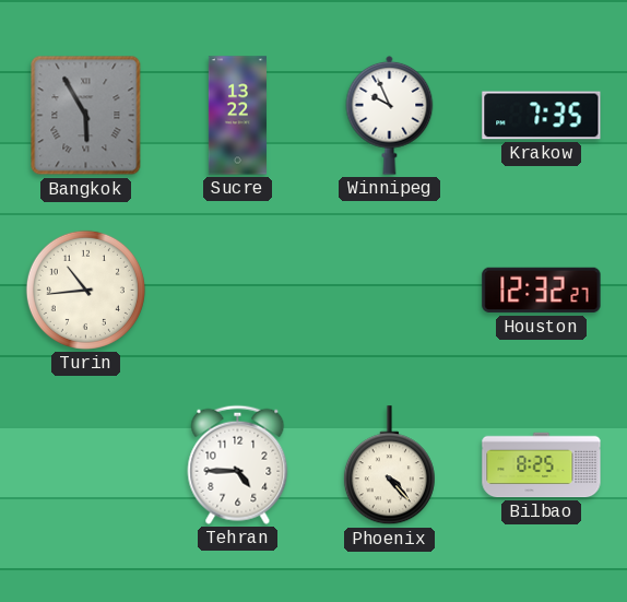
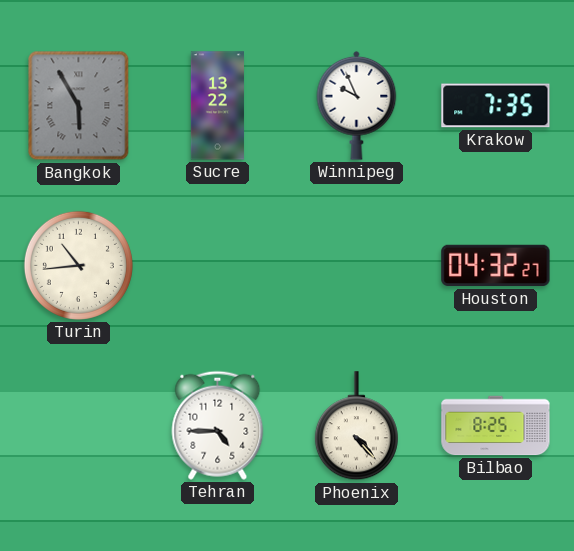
Houston: 12:32 -> 04:32
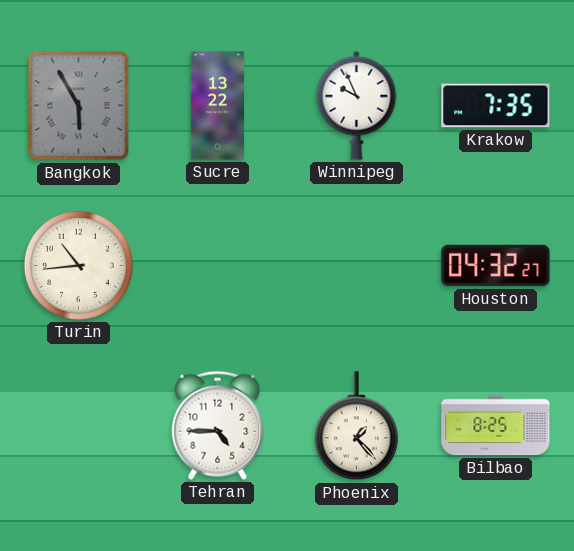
Phoenix: 4:23 -> 1:23
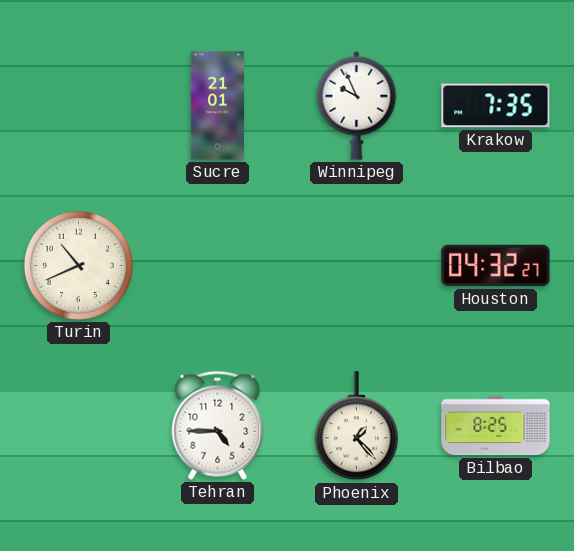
Bangkok: 5:55 -> none
Sucre: 13:22 -> 21:01
Turin: 10:44 -> 10:41
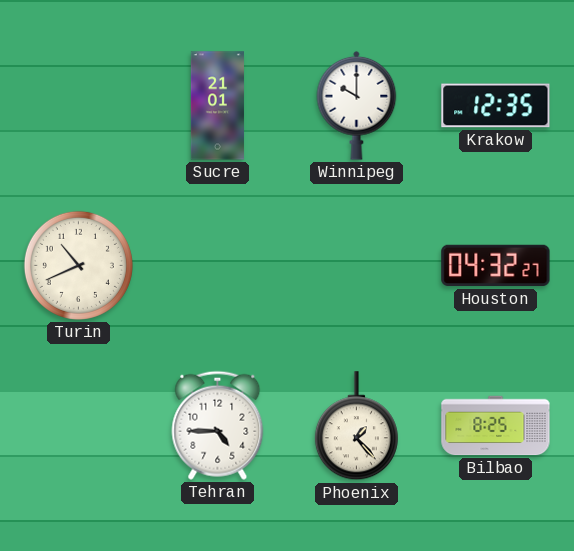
Winnipeg: 9:56 -> 10:00
Krakow: 7:35 -> 12:35
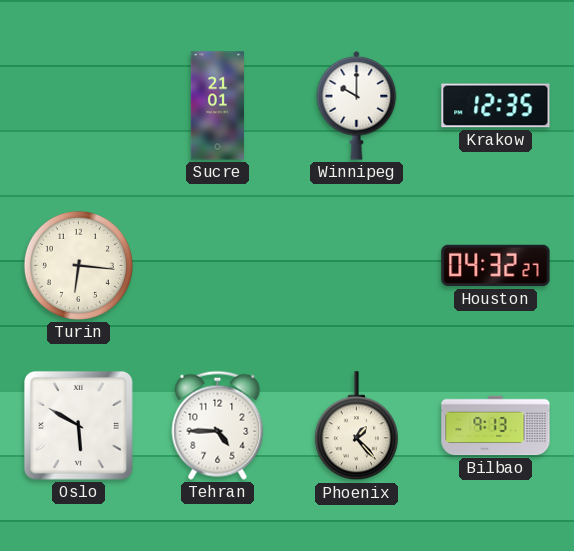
Turin: 10:41 -> 6:16
Oslo: none -> 5:50
Bilbao: 8:25 -> 9:13
